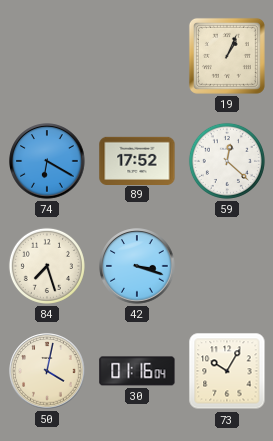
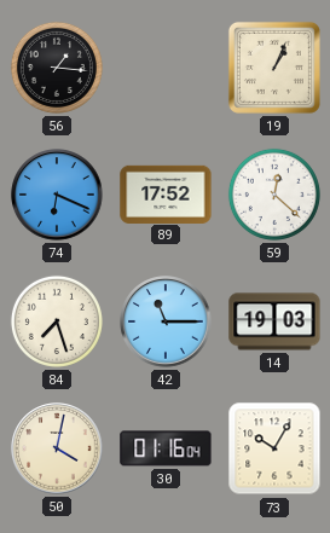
56: none -> 1:16
74: 6:20 -> 6:19
42: 3:18 -> 11:15
14: none -> 19:03
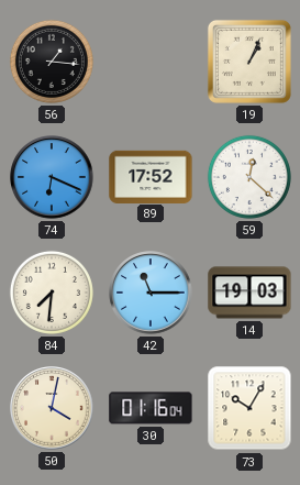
84: 7:27 -> 7:31
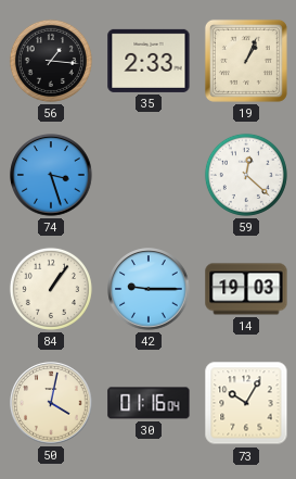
35: none -> 2:33
74: 6:19 -> 3:27
89: 17:52 -> none
84: 7:31 -> 1:06
42: 11:15 -> 9:15
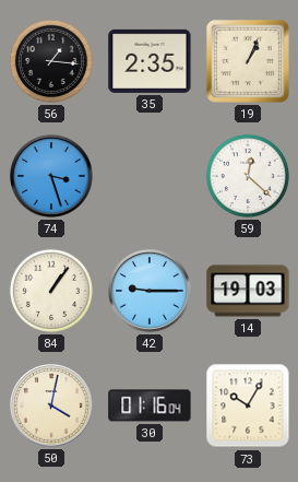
35: 2:33 -> 2:35
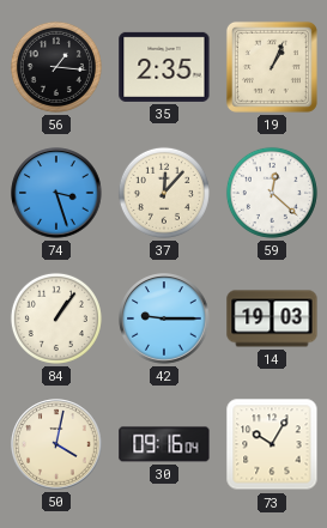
37: none -> 12:07
30: 01:16 -> 09:16
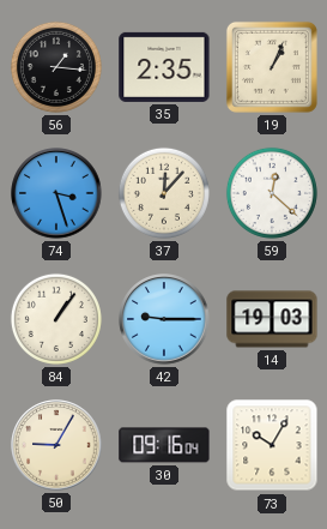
50: 4:02 -> 9:05
